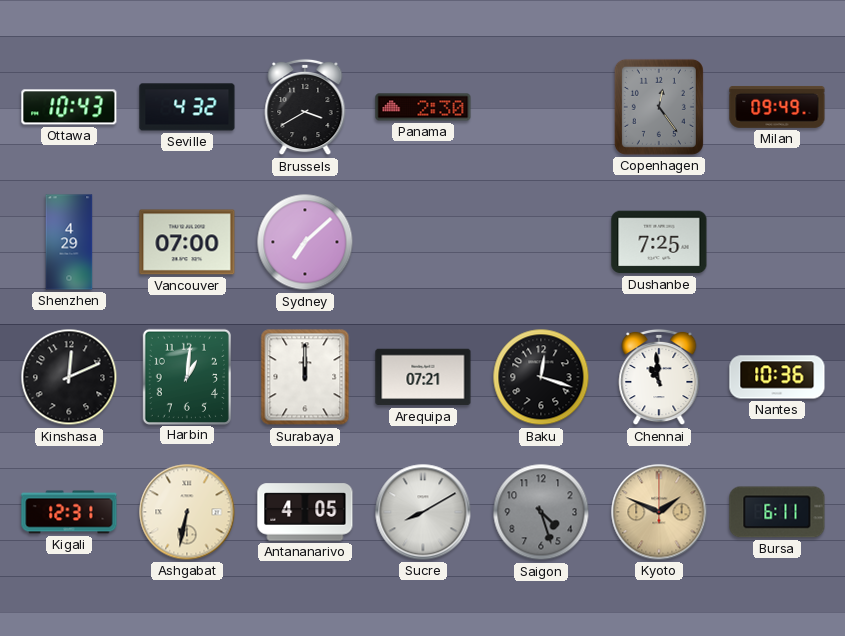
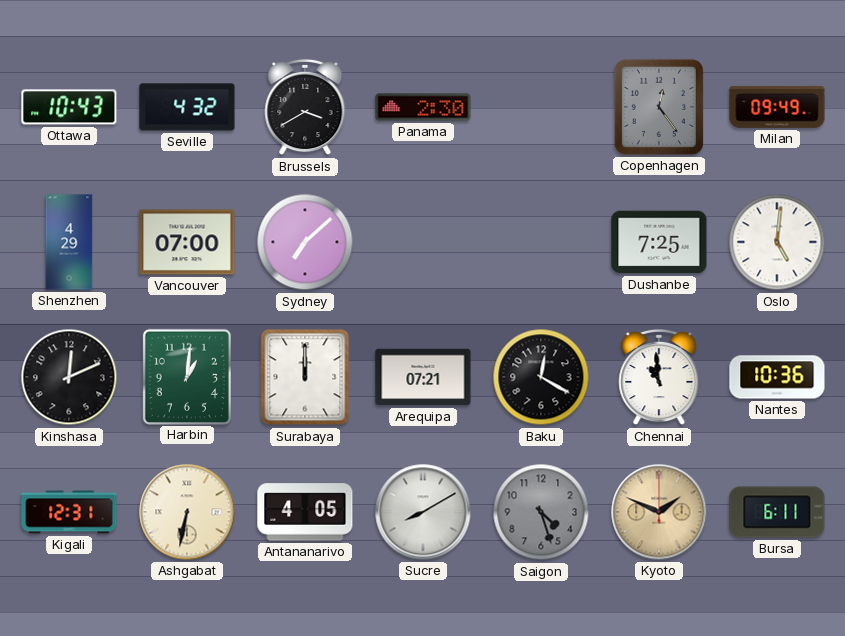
Oslo: none -> 5:01
Baku: 12:18 -> 12:20
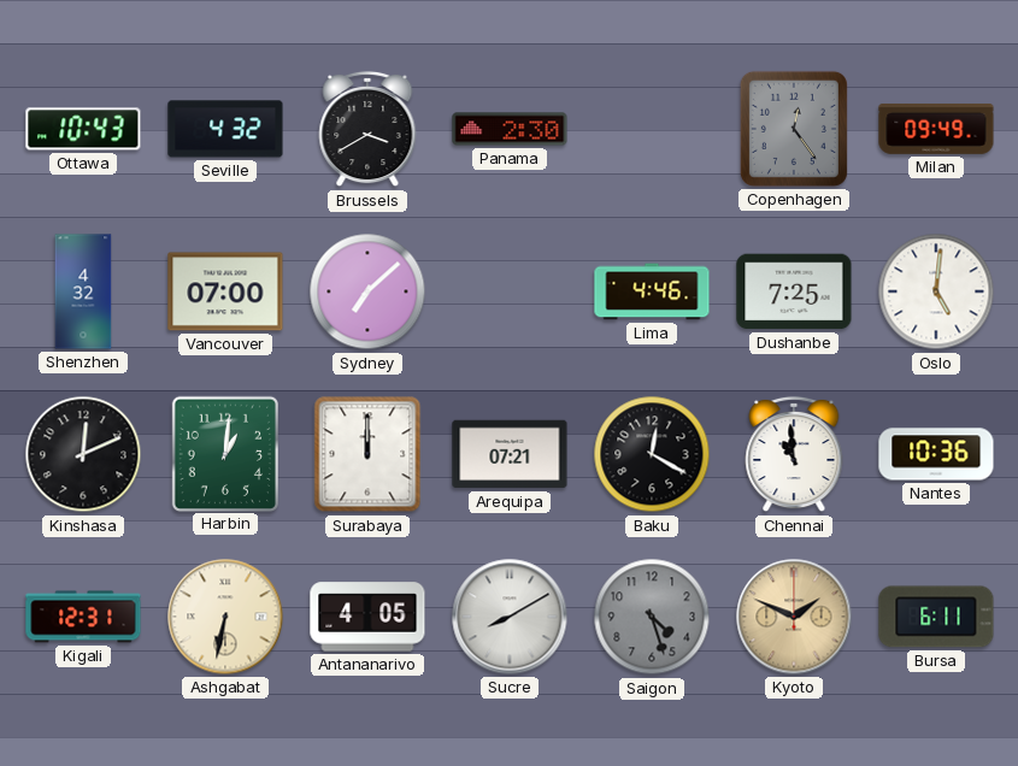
Shenzhen: 4:29 -> 4:32
Lima: none -> 4:46
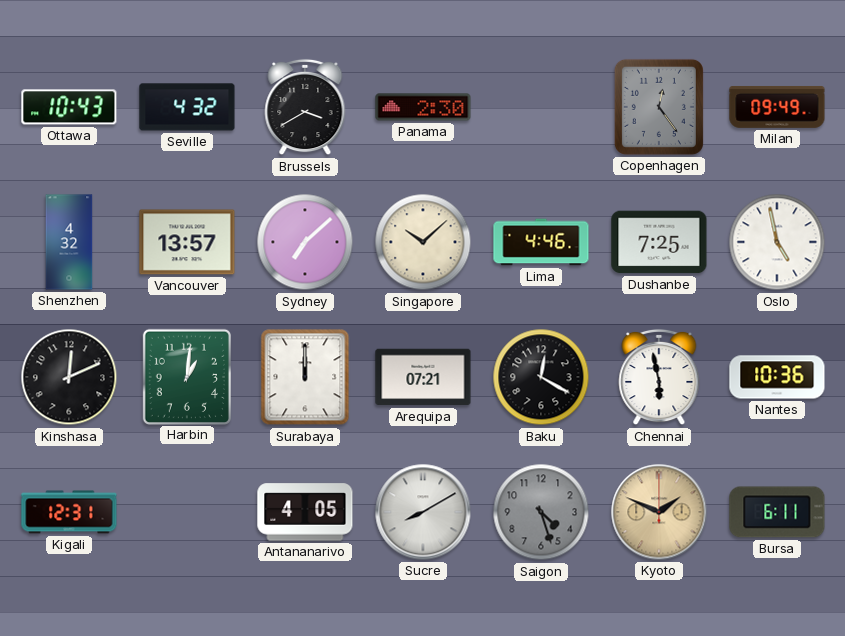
Vancouver: 07:00 -> 13:57
Singapore: none -> 10:08
Oslo: 5:01 -> 4:58
Chennai: 10:59 -> 5:58
Ashgabat: 6:32 -> none
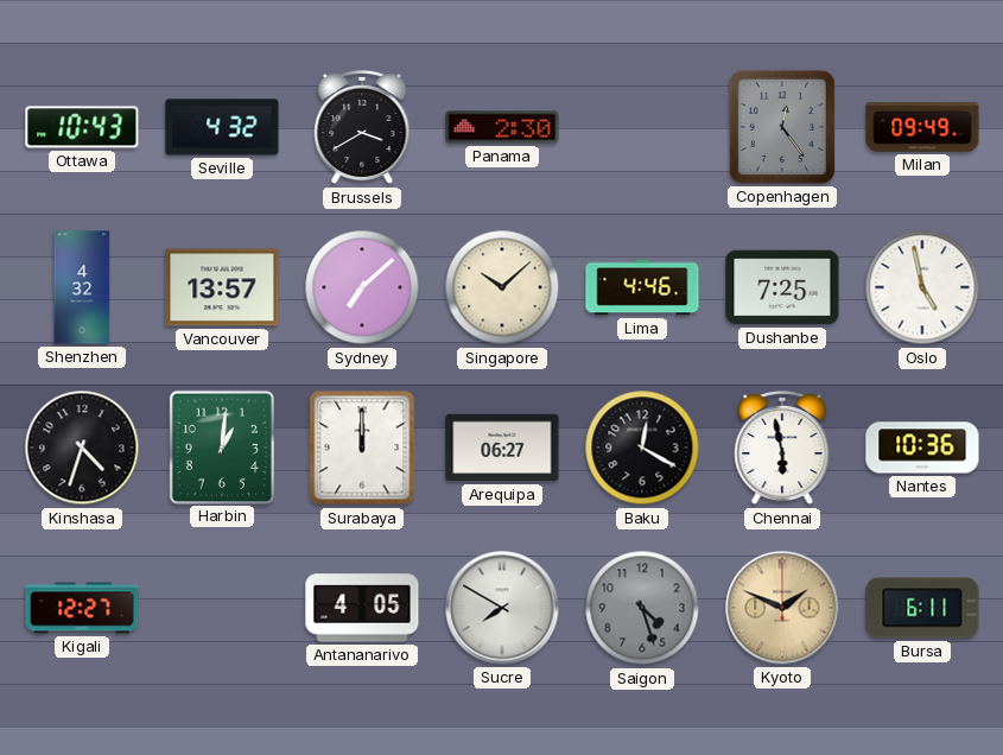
Kinshasa: 12:11 -> 4:33
Arequipa: 07:21 -> 06:27
Kigali: 12:31 -> 12:27
Sucre: 8:10 -> 7:50
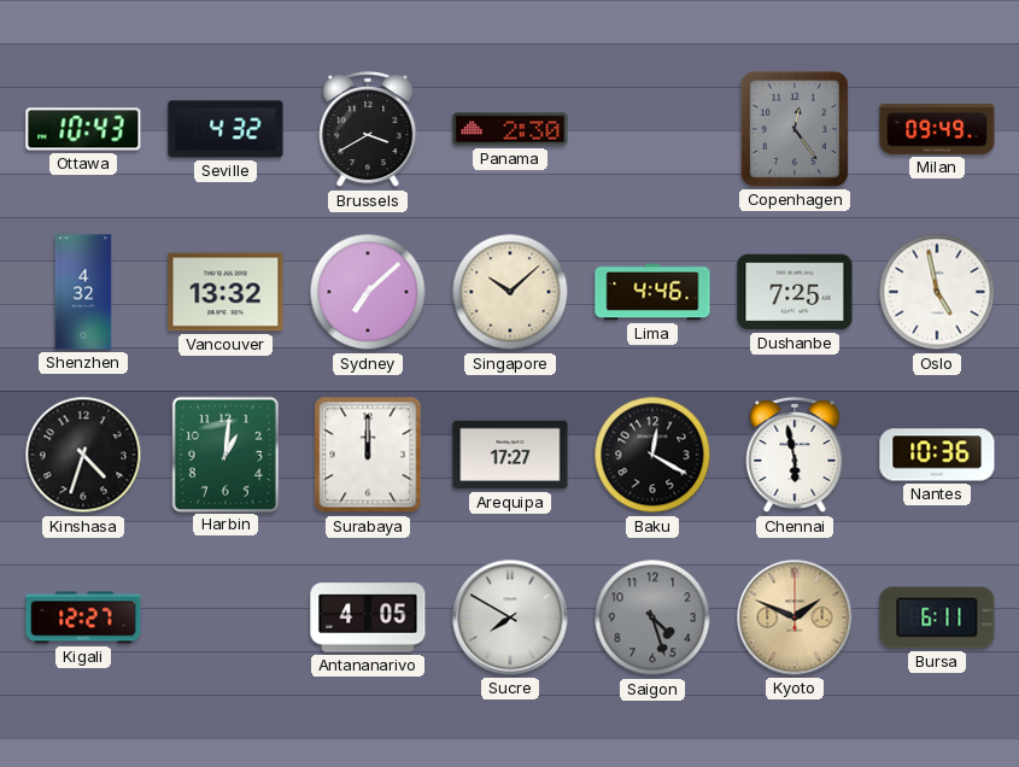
Vancouver: 13:57 -> 13:32
Arequipa: 06:27 -> 17:27
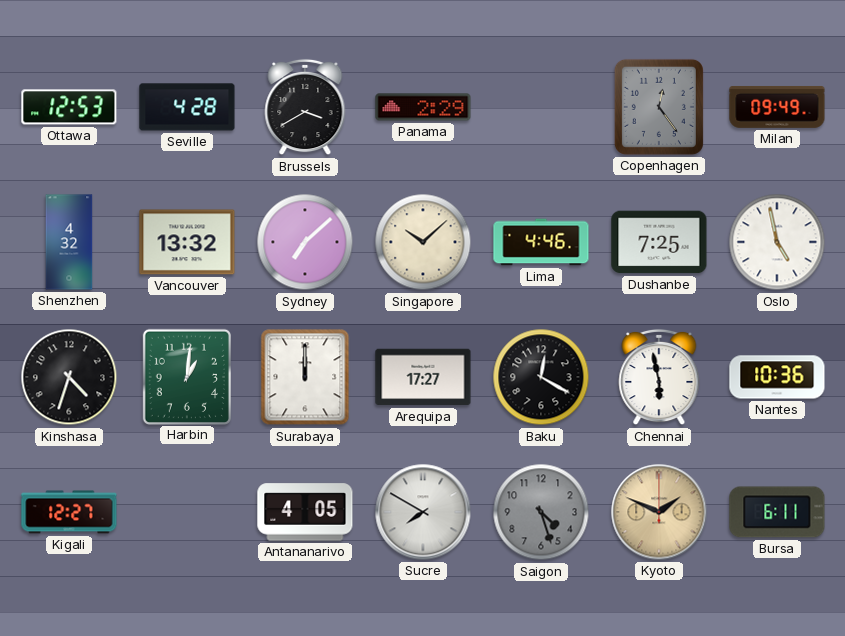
Ottawa: 10:43 -> 12:53
Seville: 4:32 -> 4:28
Panama: 2:30 -> 2:29
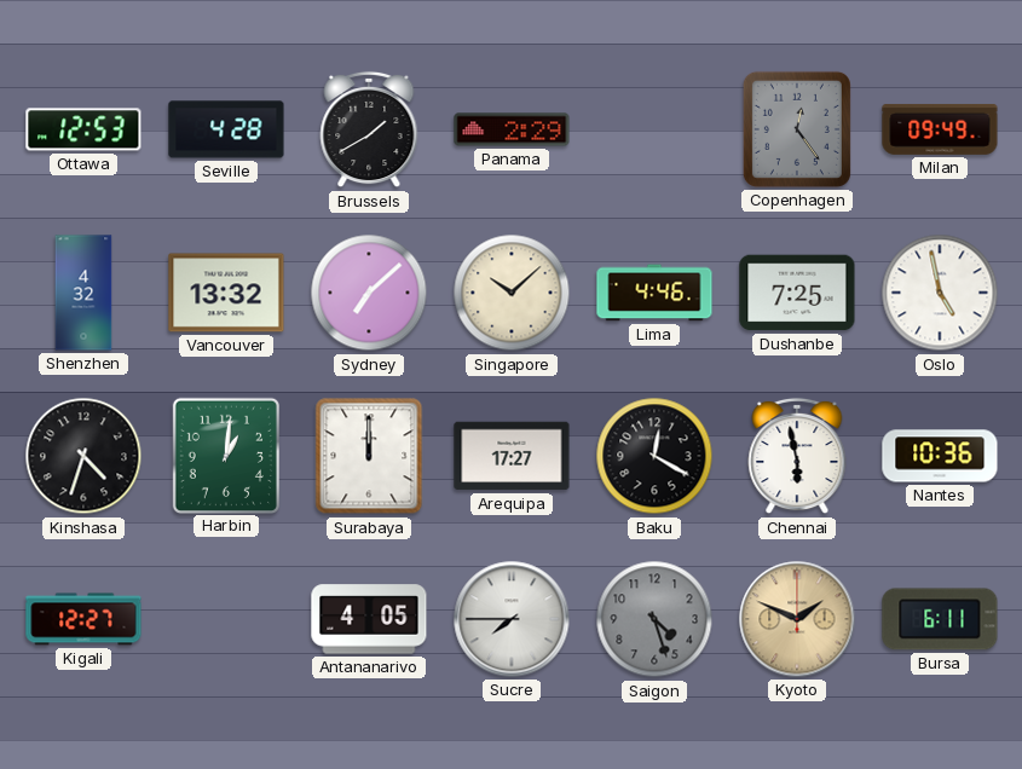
Brussels: 3:40 -> 1:40
Sucre: 7:50 -> 7:45
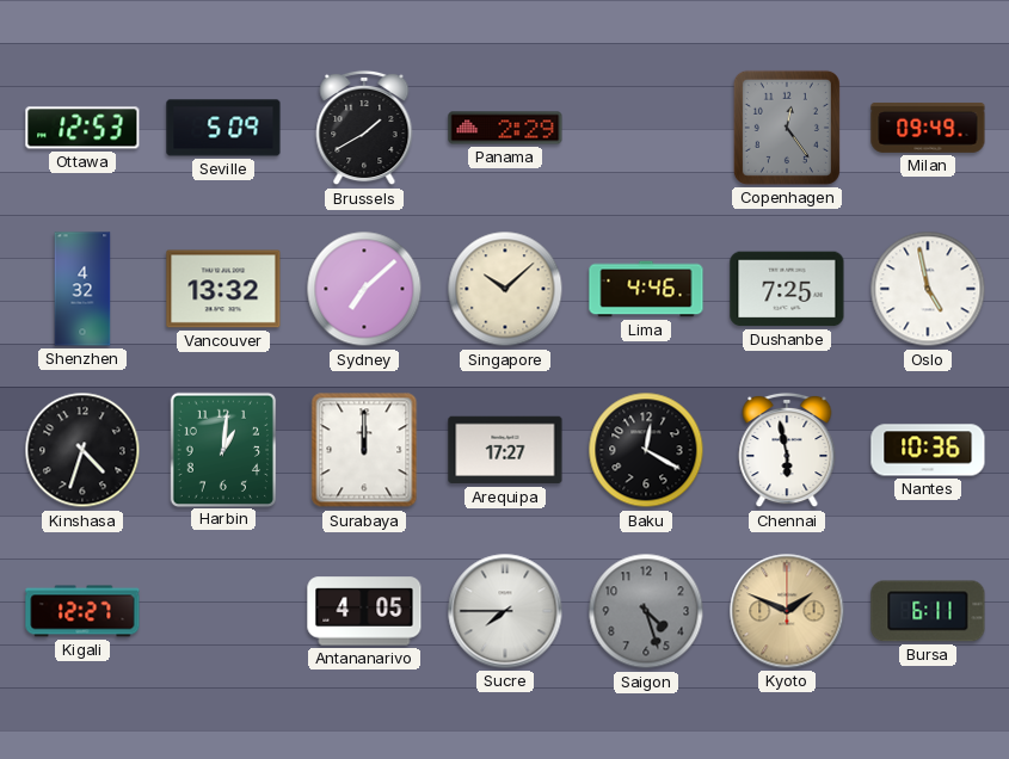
Seville: 4:28 -> 5:09
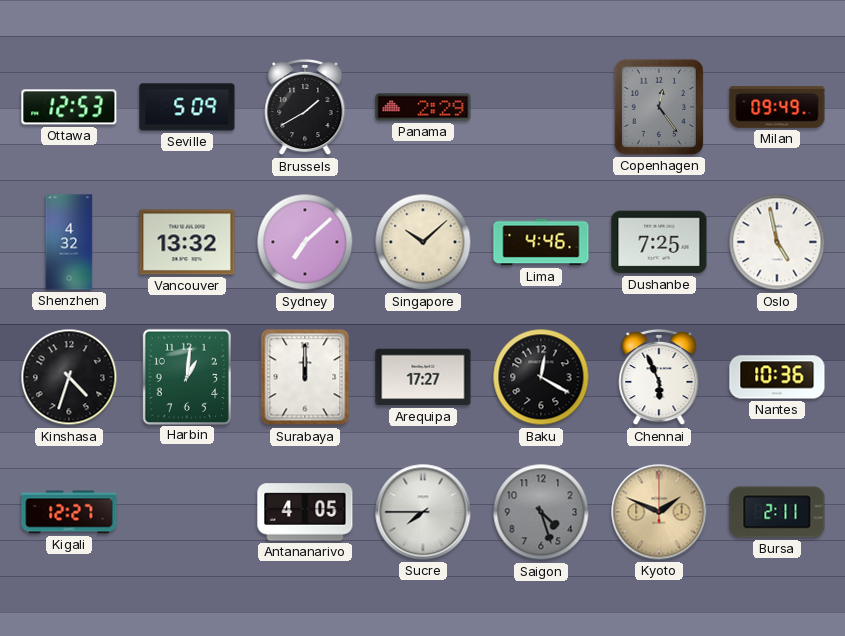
Chennai: 5:58 -> 5:56
Bursa: 6:11 -> 2:11
